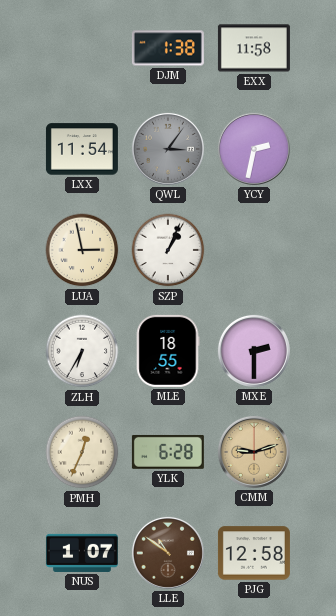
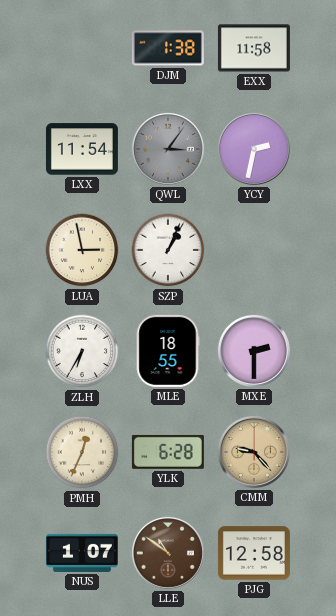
CMM: 9:12 -> 9:23
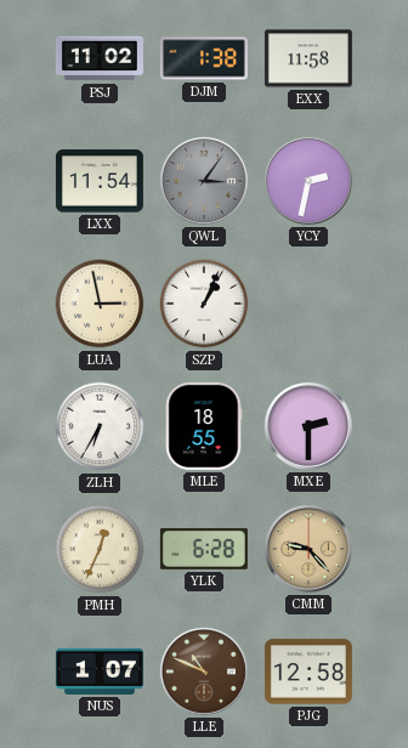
PSJ: none -> 11:02
LLE: 10:51 -> 10:49
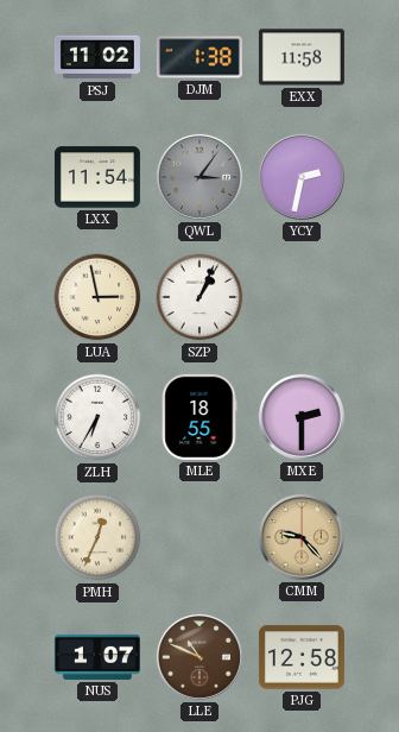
YLK: 6:28 -> none
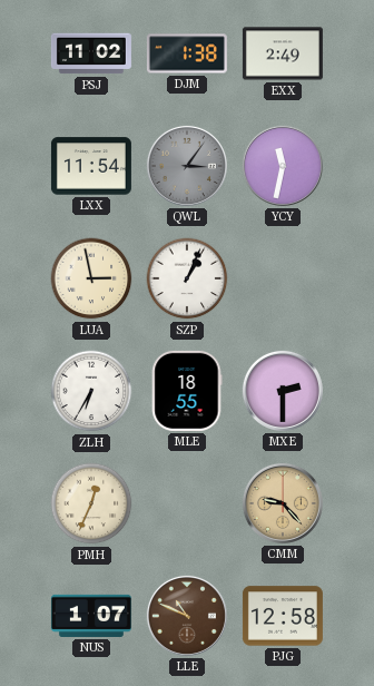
EXX: 11:58 -> 2:49
YCY: 2:32 -> 11:32
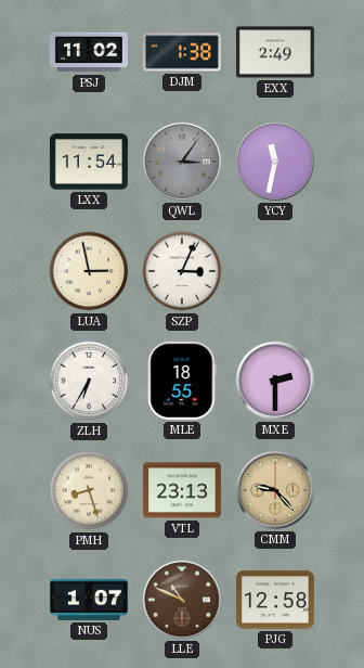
SZP: 1:04 -> 3:04
PMH: 12:34 -> 8:27
VTL: none -> 23:13
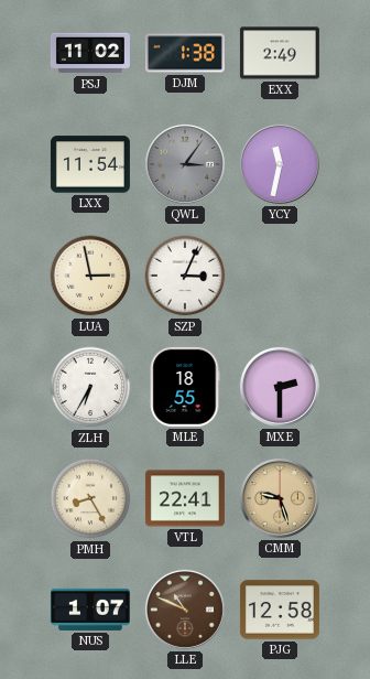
PMH: 8:27 -> 8:25
VTL: 23:13 -> 22:41
CMM: 9:23 -> 9:27
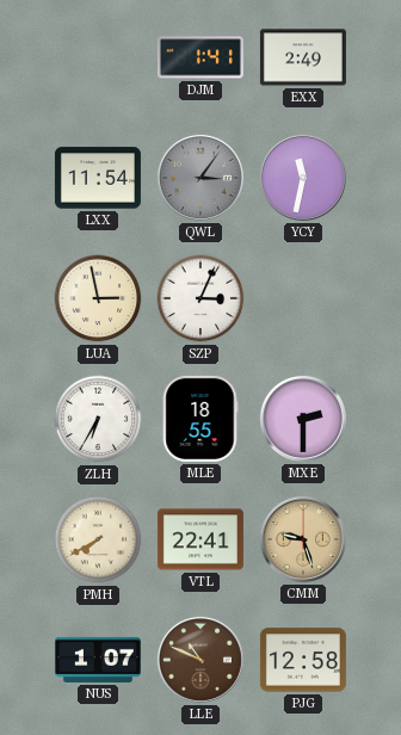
PSJ: 11:02 -> none
DJM: 1:38 -> 1:41
PMH: 8:25 -> 7:40
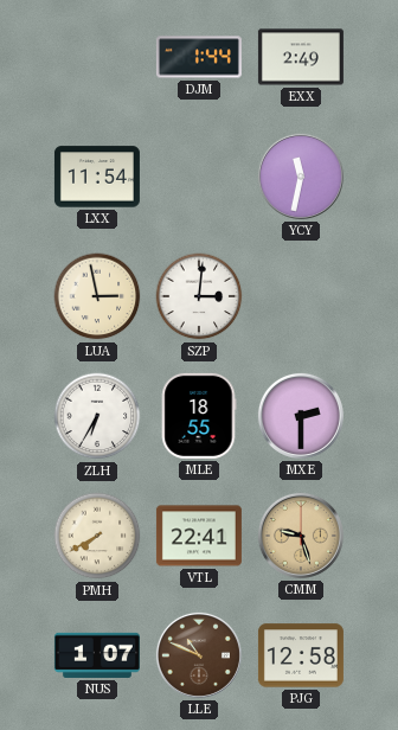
DJM: 1:41 -> 1:44
QWL: 3:06 -> none
SZP: 3:04 -> 3:01
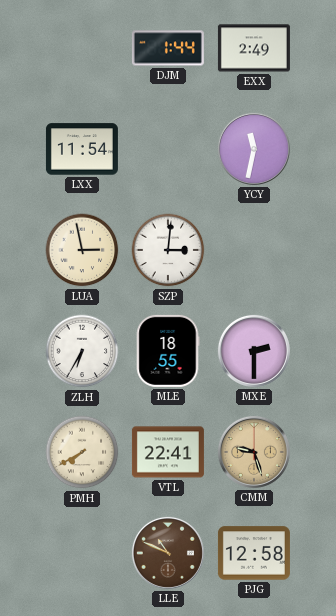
NUS: 1:07 -> none
